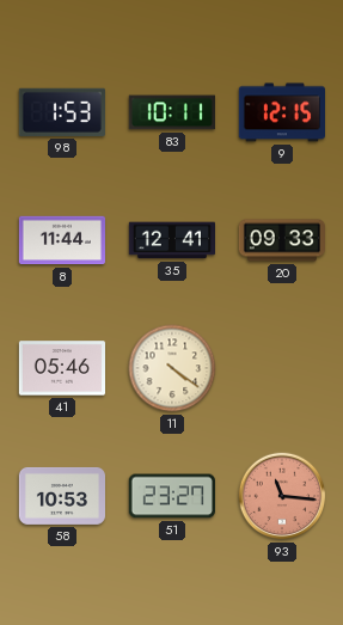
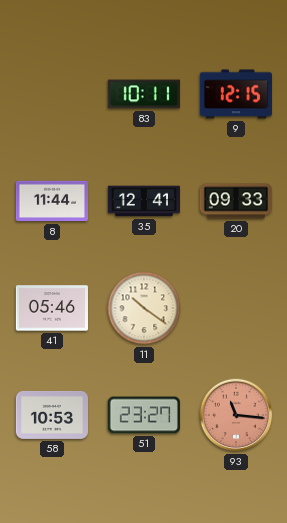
98: 1:53 -> none
11: 4:21 -> 10:21
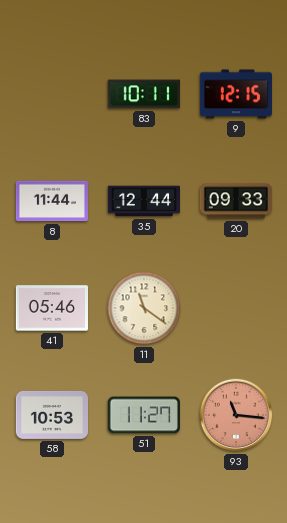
35: 12:41 -> 12:44
11: 10:21 -> 11:21
51: 23:27 -> 11:27
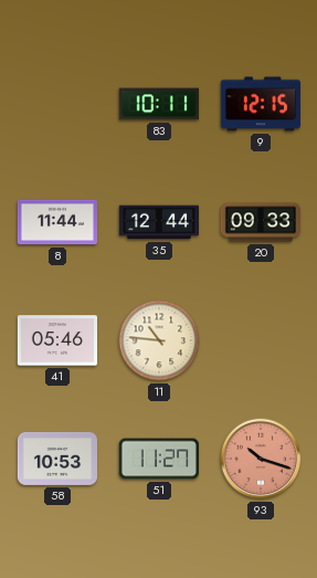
11: 11:21 -> 10:46
93: 11:16 -> 10:18
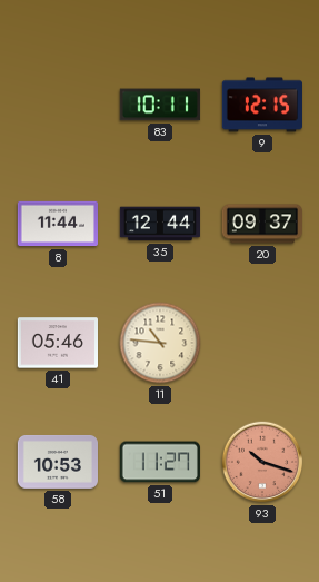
20: 09:33 -> 09:37
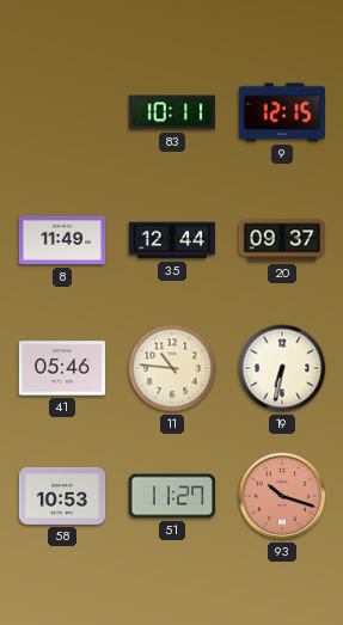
8: 11:44 -> 11:49
19: none -> 6:32
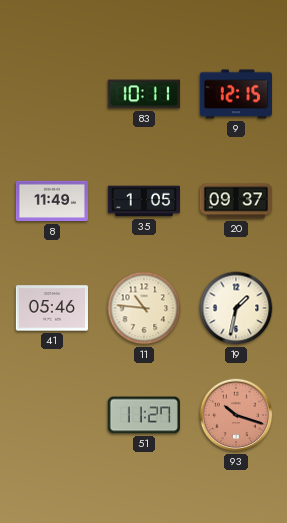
35: 12:44 -> 1:05
19: 6:32 -> 1:32
58: 10:53 -> none
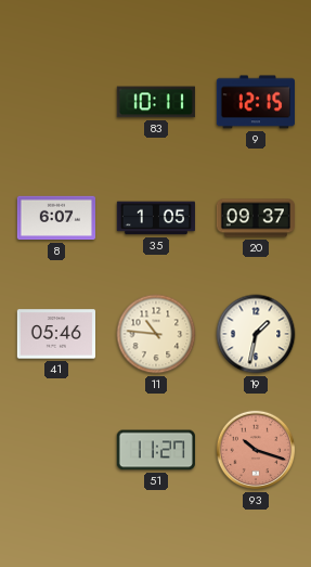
8: 11:49 -> 6:07
